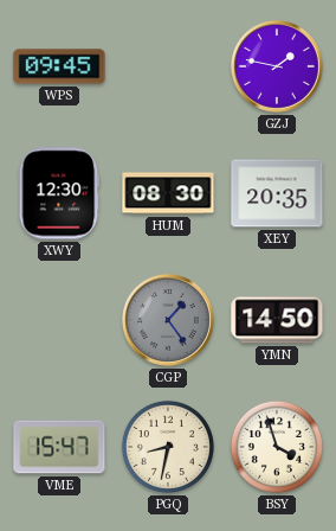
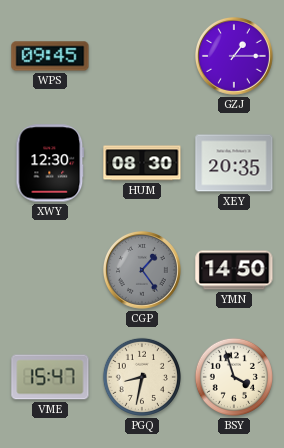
GZJ: 1:47 -> 1:15
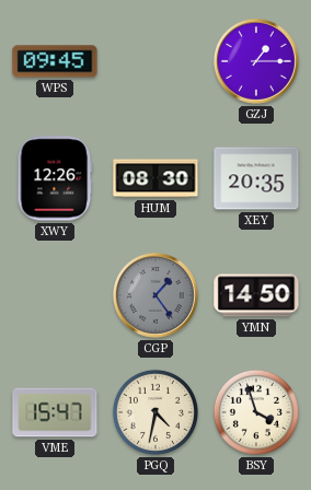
XWY: 12:30 -> 12:26
PGQ: 8:32 -> 4:32
